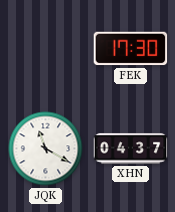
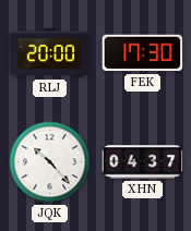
RLJ: none -> 20:00
JQK: 11:20 -> 10:23
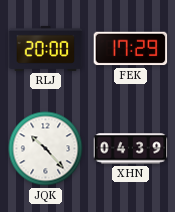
FEK: 17:30 -> 17:29
XHN: 04:37 -> 04:39
